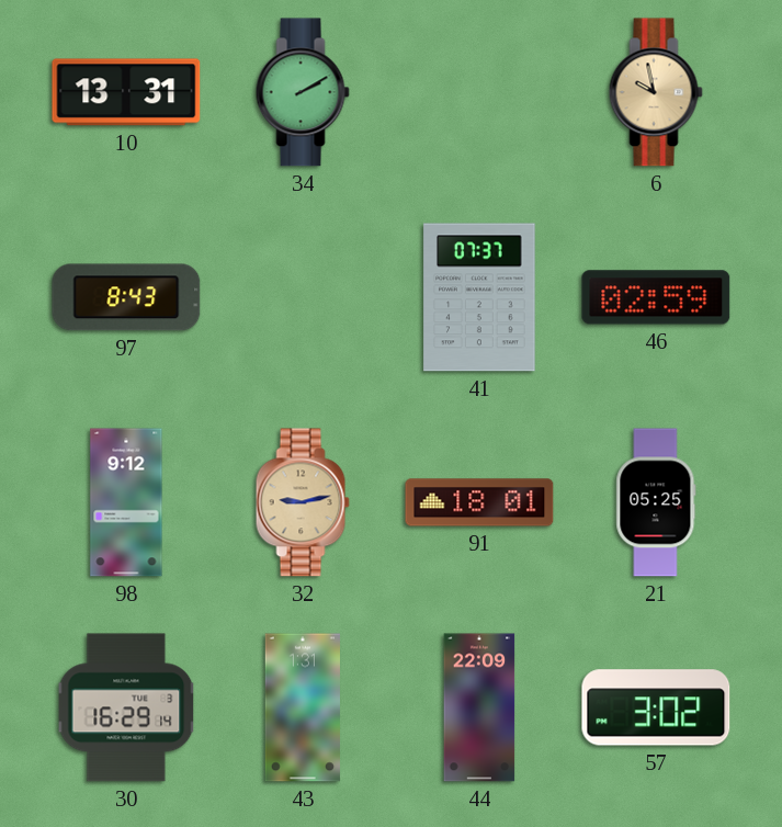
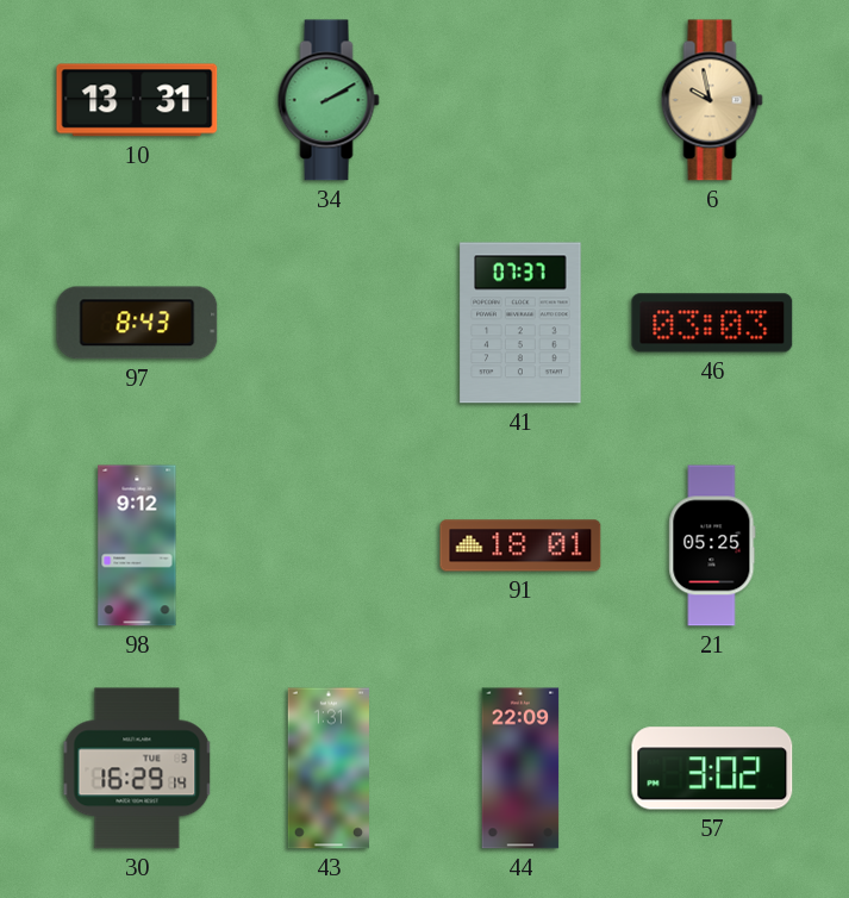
46: 02:59 -> 03:03
32: 9:13 -> none
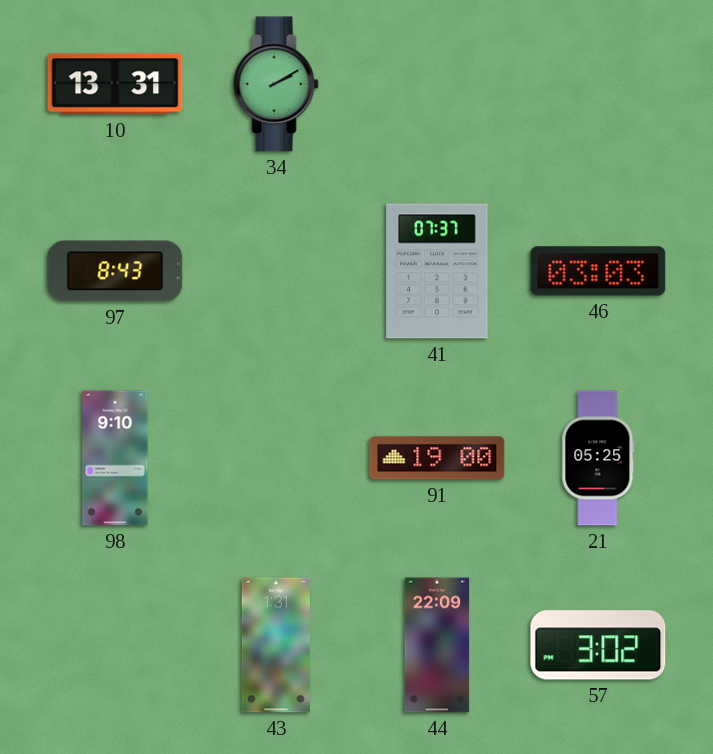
6: 9:58 -> none
98: 9:12 -> 9:10
91: 18:01 -> 19:00
30: 16:29 -> none
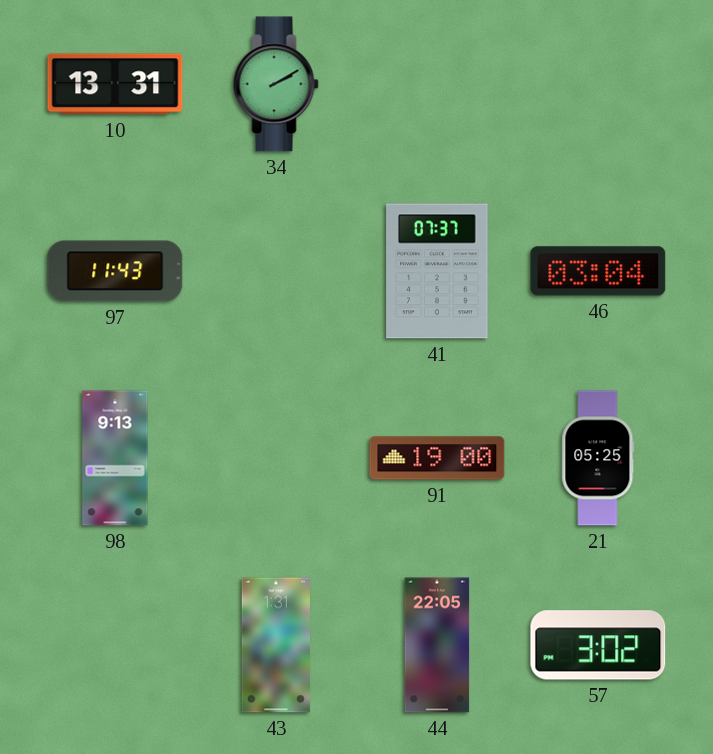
97: 8:43 -> 11:43
46: 03:03 -> 03:04
98: 9:10 -> 9:13
44: 22:09 -> 22:05
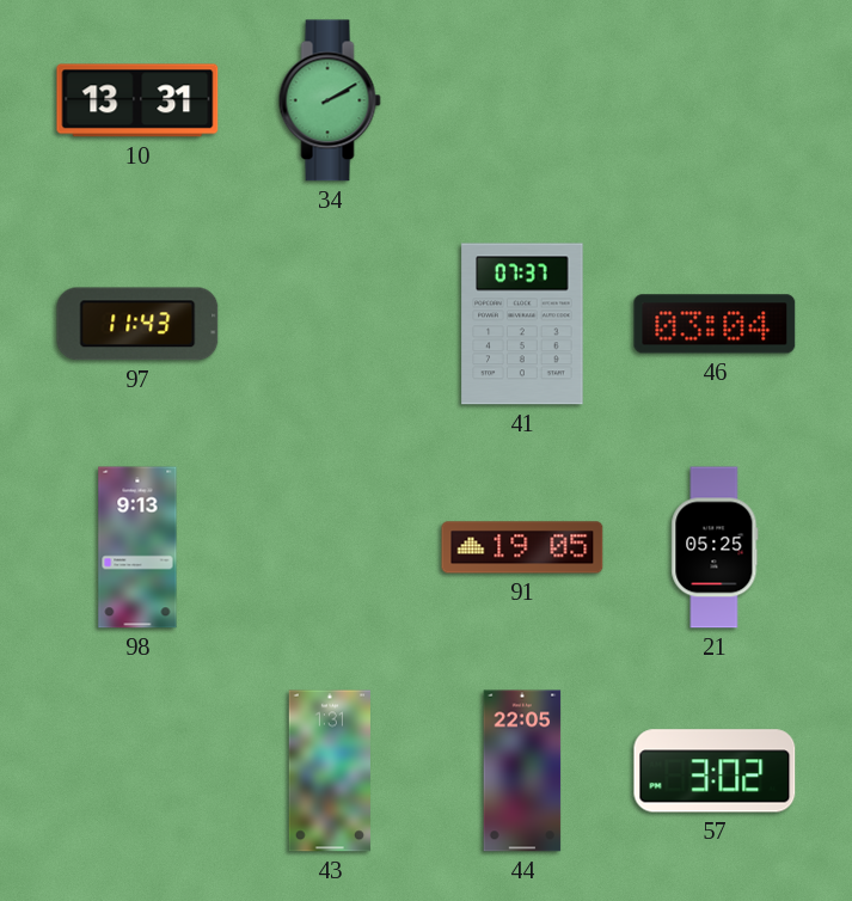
91: 19:00 -> 19:05
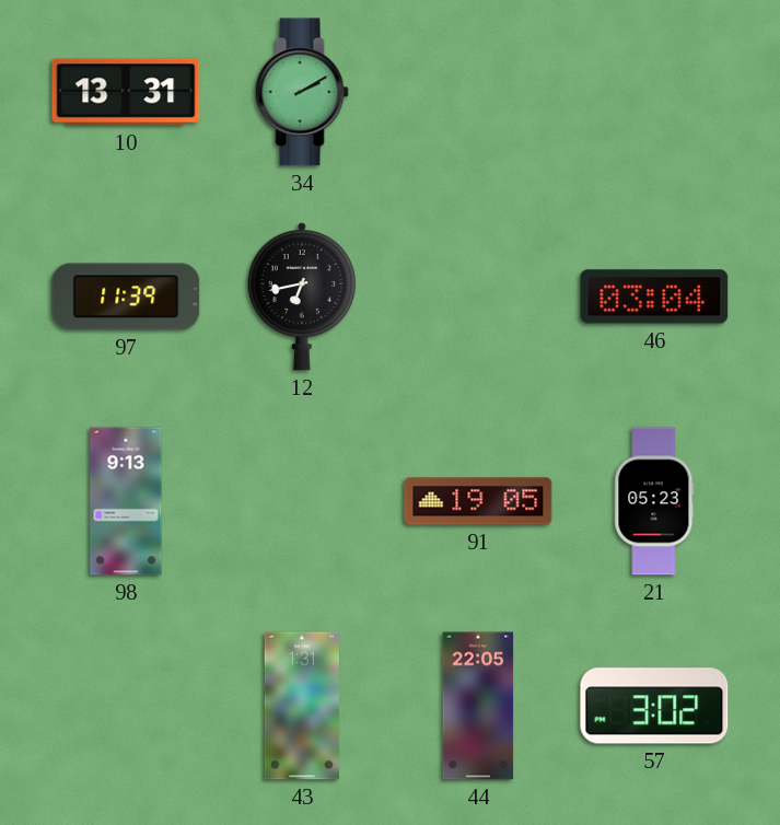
97: 11:43 -> 11:39
12: none -> 6:43
41: 07:37 -> none
21: 05:25 -> 05:23
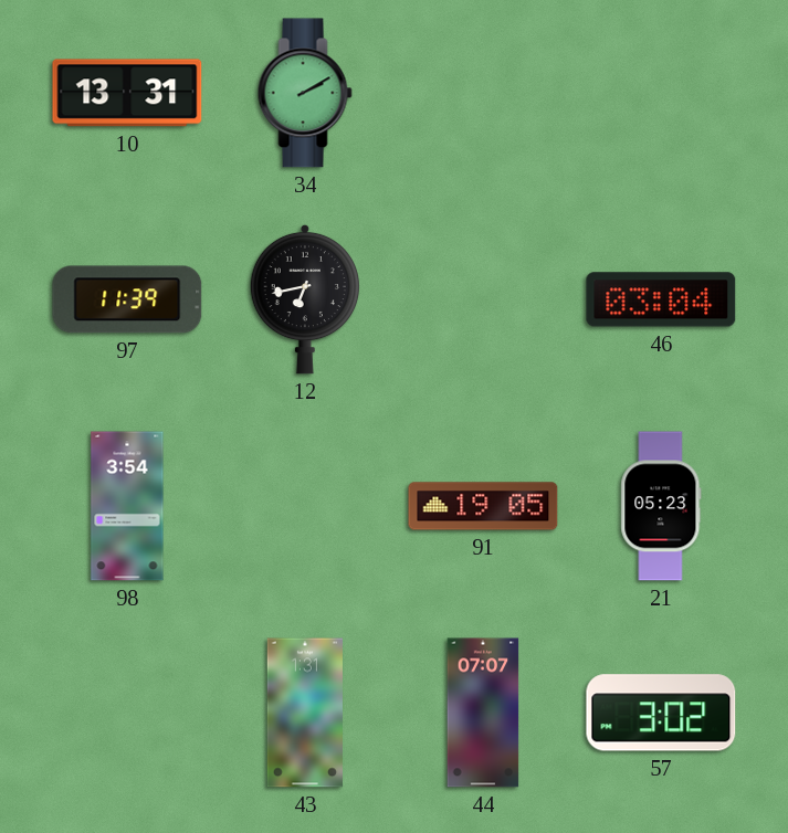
98: 9:13 -> 3:54
44: 22:05 -> 07:07
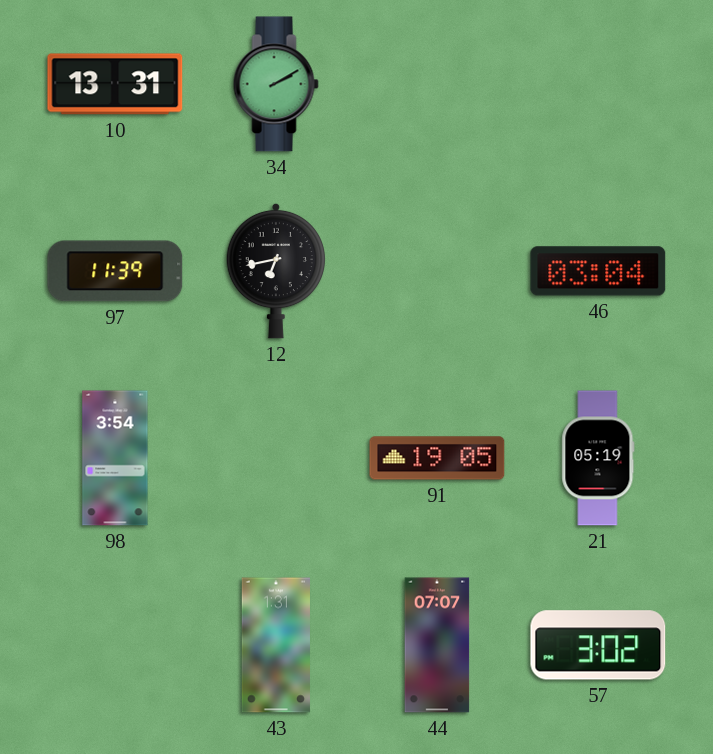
21: 05:23 -> 05:19
